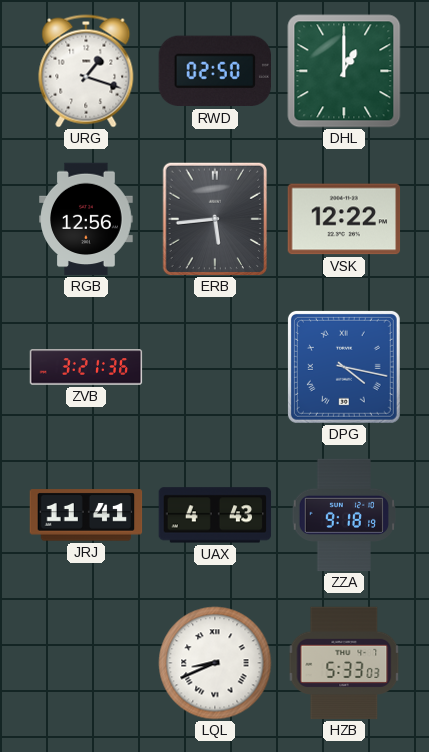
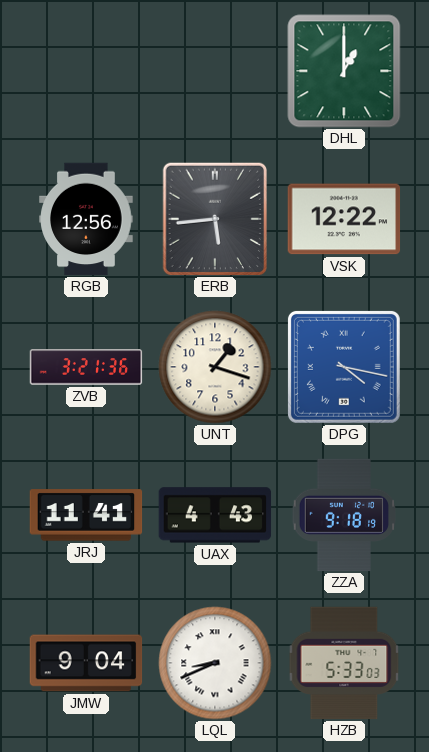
URG: 1:18 -> none
RWD: 02:50 -> none
UNT: none -> 1:18
JMW: none -> 9:04
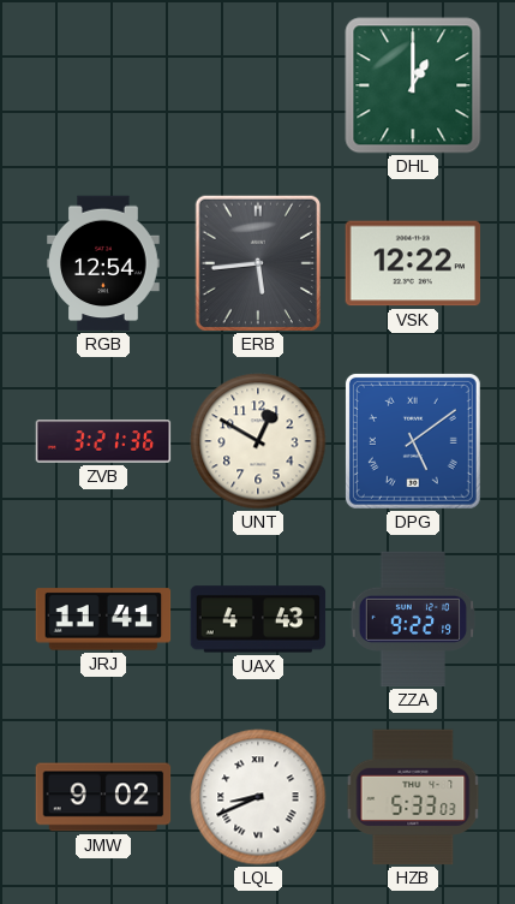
RGB: 12:56 -> 12:54
UNT: 1:18 -> 12:50
DPG: 4:17 -> 5:09
ZZA: 9:18 -> 9:22
JMW: 9:04 -> 9:02
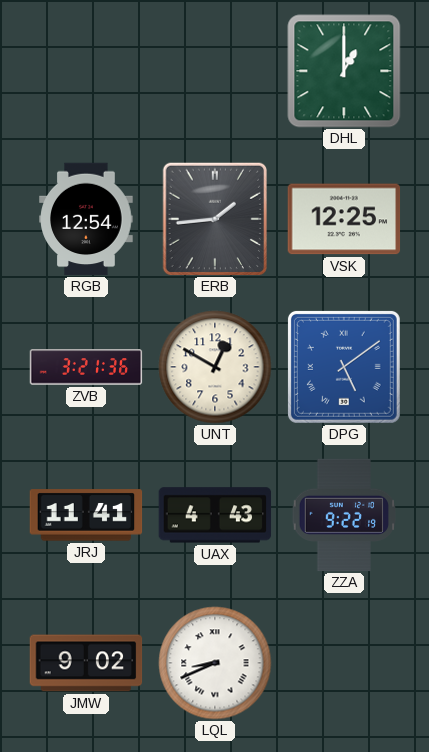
ERB: 5:44 -> 1:44
VSK: 12:22 -> 12:25
HZB: 5:33 -> none
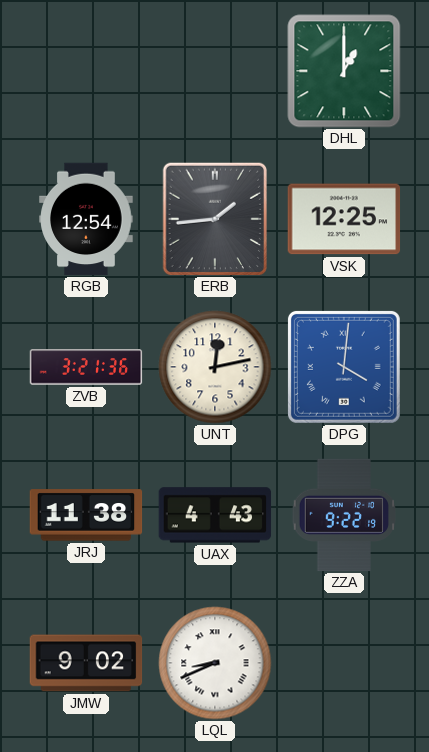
UNT: 12:50 -> 12:13
DPG: 5:09 -> 4:01
JRJ: 11:41 -> 11:38
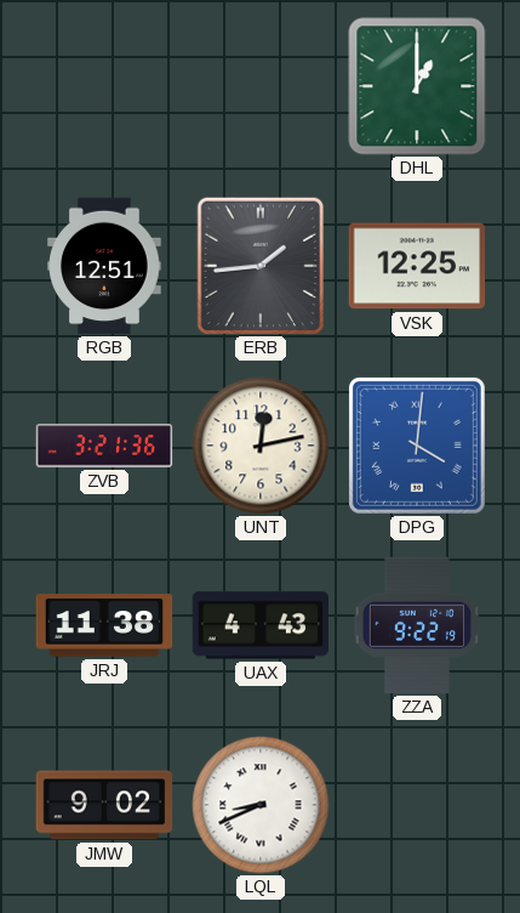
RGB: 12:54 -> 12:51
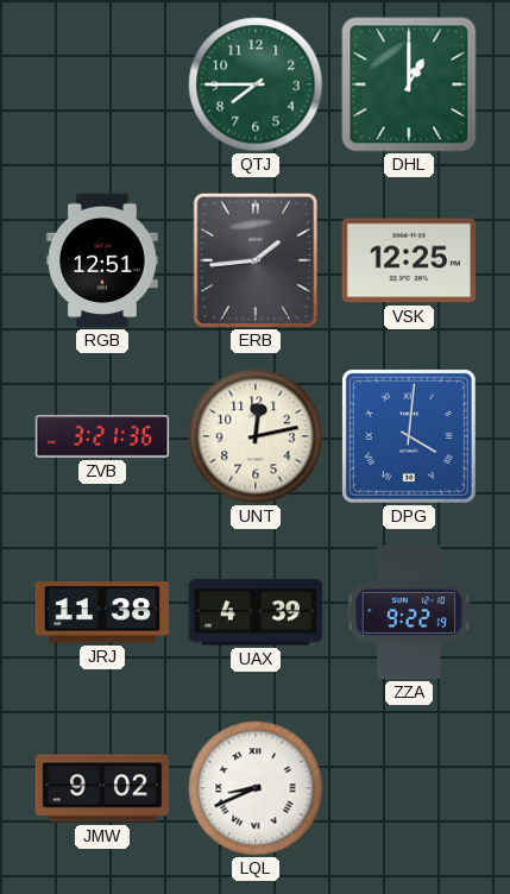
QTJ: none -> 7:45
UAX: 4:43 -> 4:39
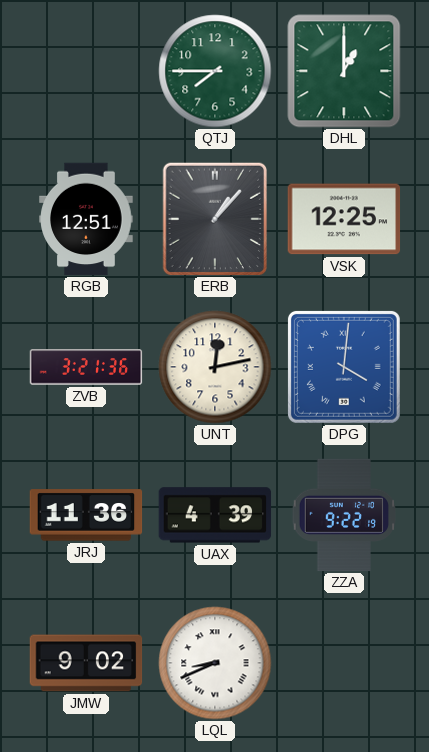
ERB: 1:44 -> 1:07
JRJ: 11:38 -> 11:36
